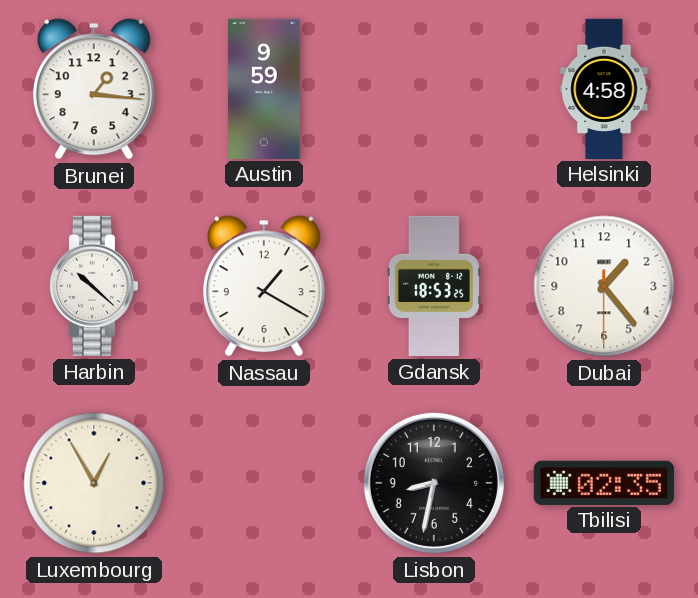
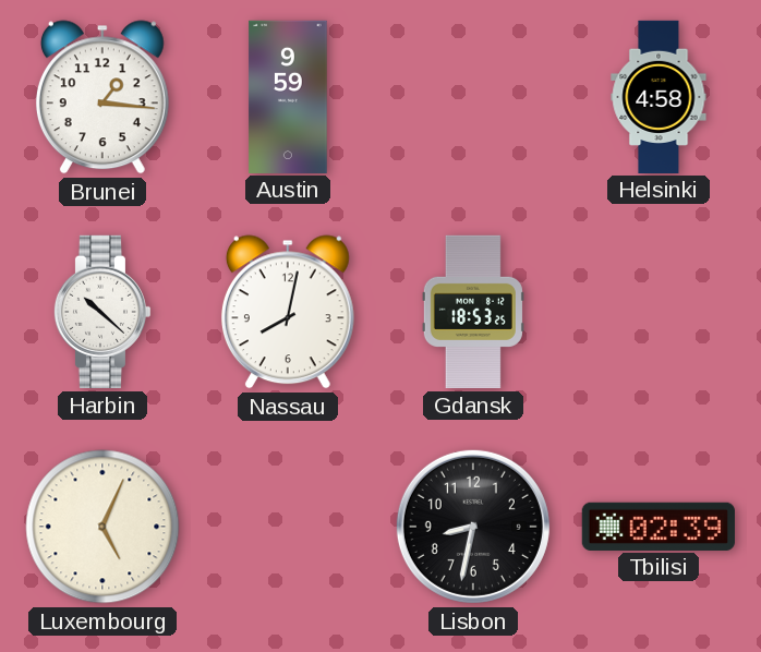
Nassau: 1:20 -> 8:02
Dubai: 1:23 -> none
Luxembourg: 12:55 -> 5:04
Tbilisi: 02:35 -> 02:39
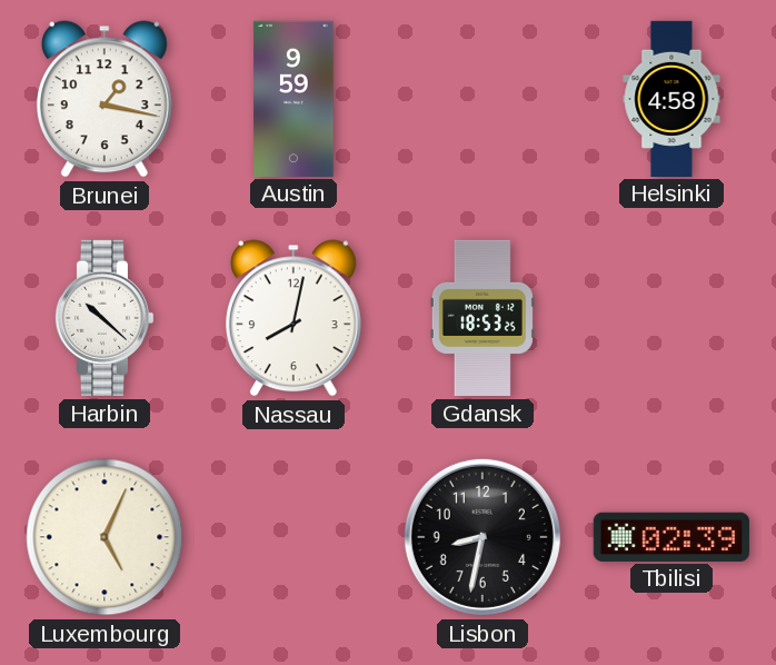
Brunei: 1:16 -> 1:17
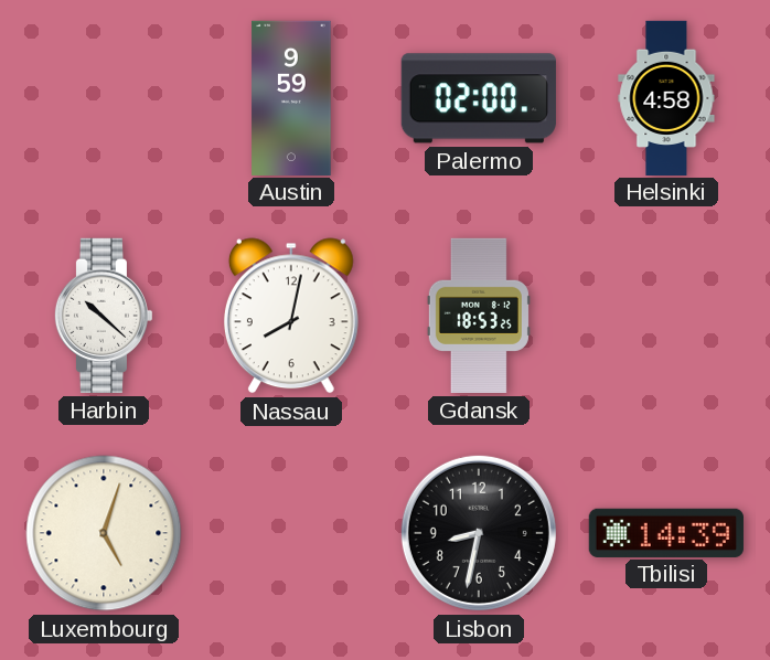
Brunei: 1:17 -> none
Palermo: none -> 02:00
Luxembourg: 5:04 -> 5:03
Tbilisi: 02:39 -> 14:39
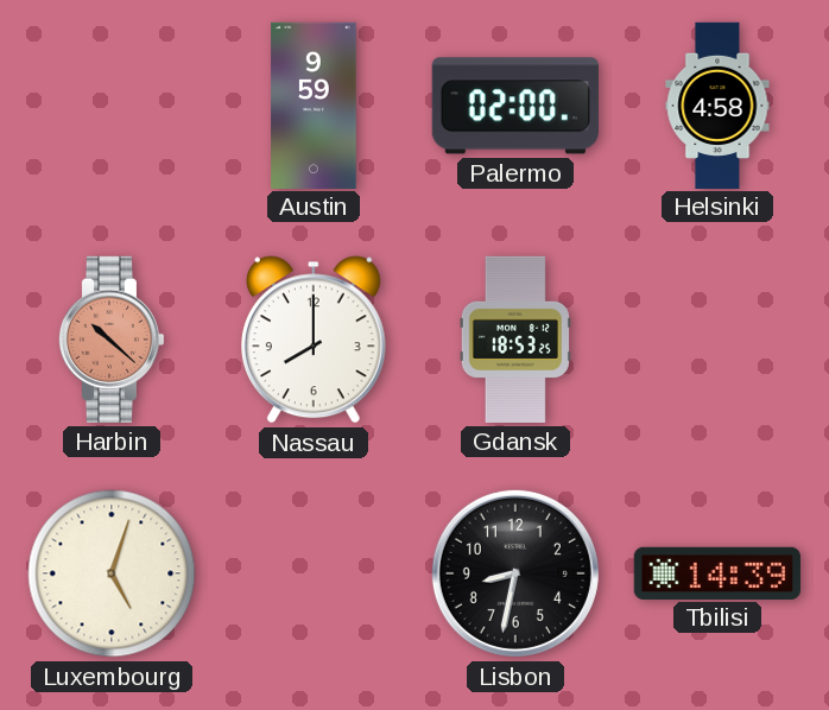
Harbin dial: white -> salmon
Nassau: 8:02 -> 8:00
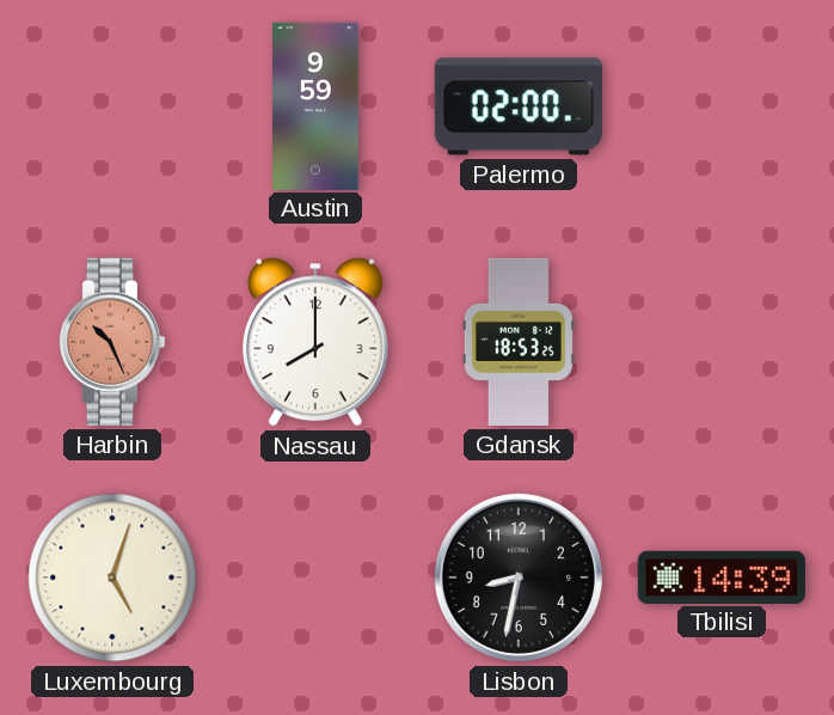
Helsinki: 4:58 -> none
Harbin: 10:22 -> 10:26
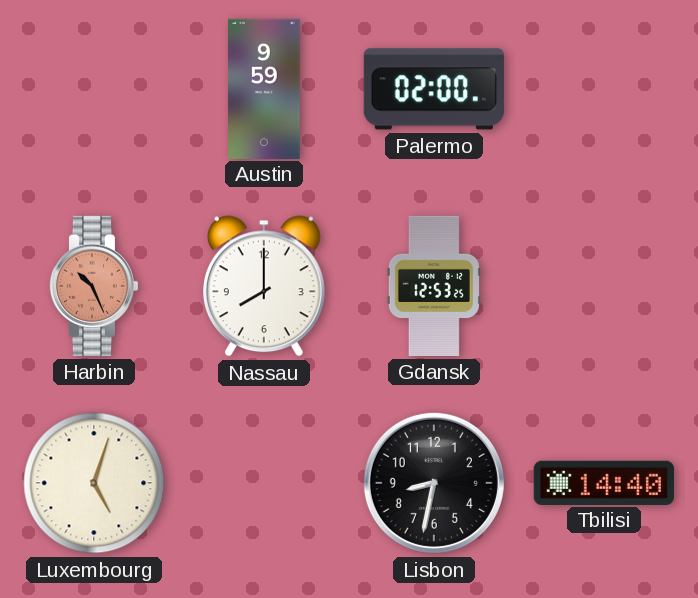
Gdansk: 18:53 -> 12:53
Tbilisi: 14:39 -> 14:40
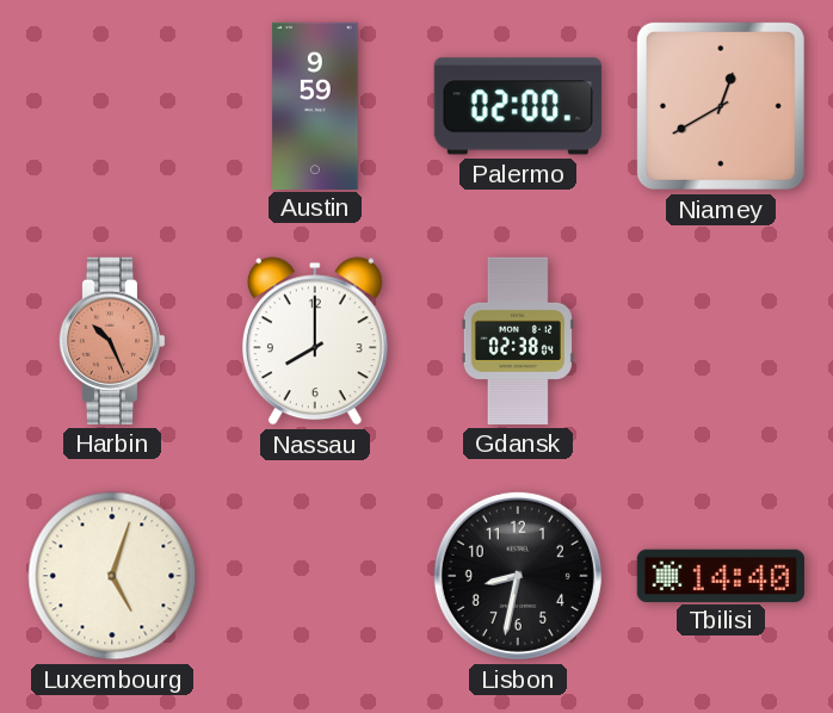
Niamey: none -> 12:40
Gdansk: 12:53 -> 02:38
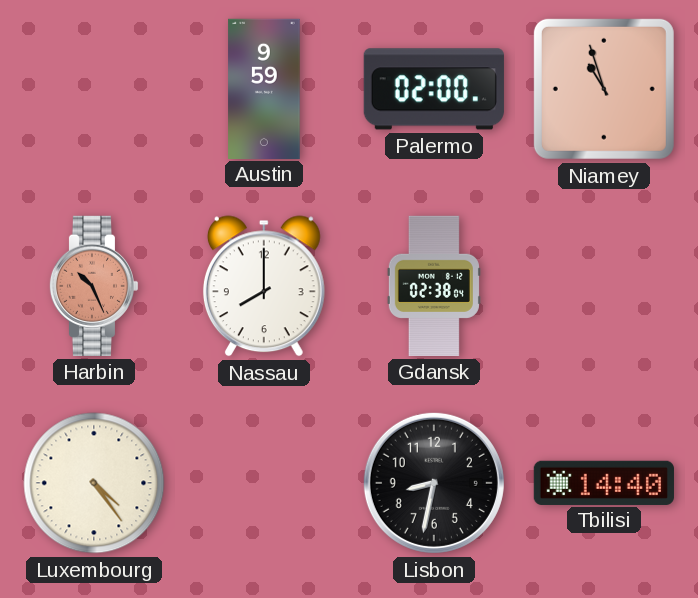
Niamey: 12:40 -> 10:57
Luxembourg: 5:03 -> 4:24
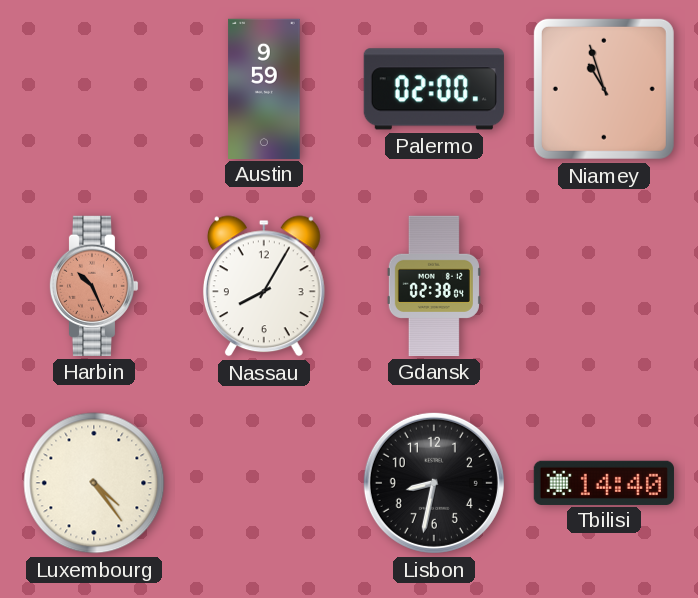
Nassau: 8:00 -> 8:05
